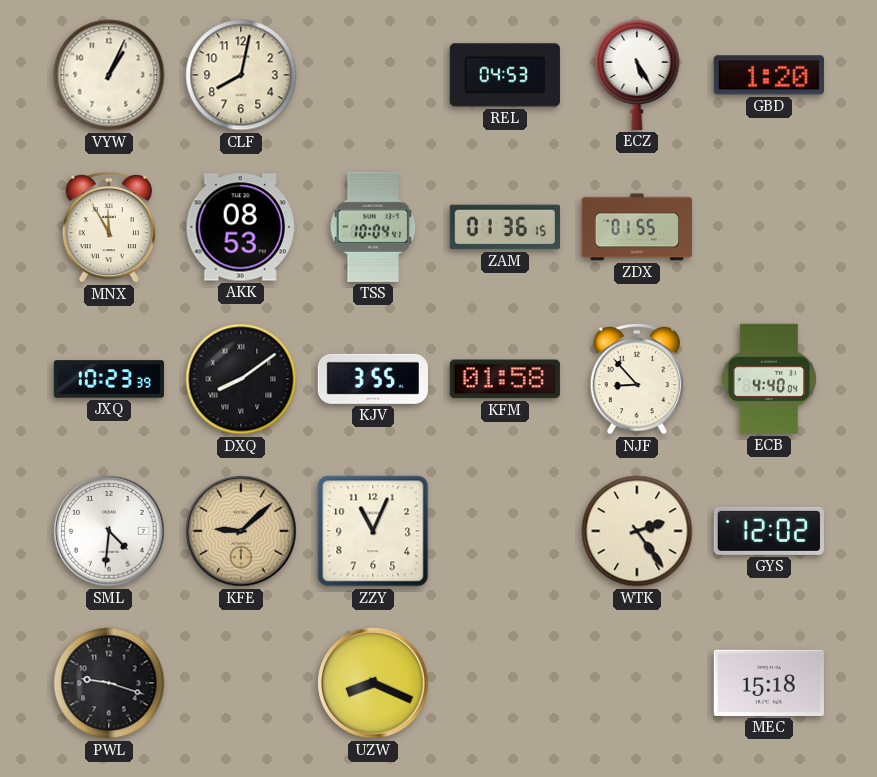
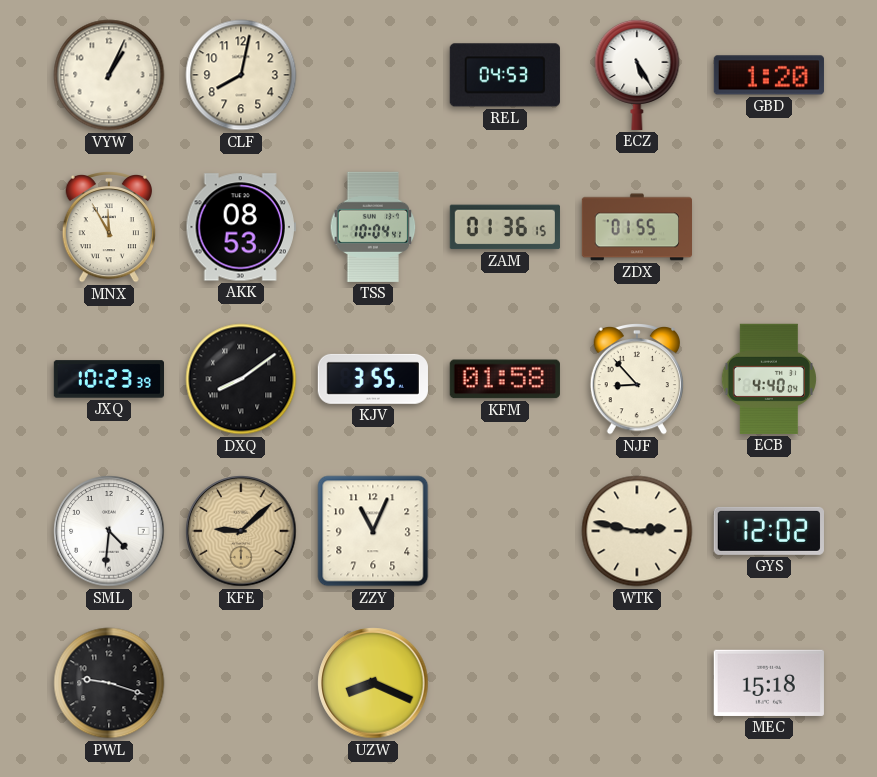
WTK: 2:24 -> 2:47
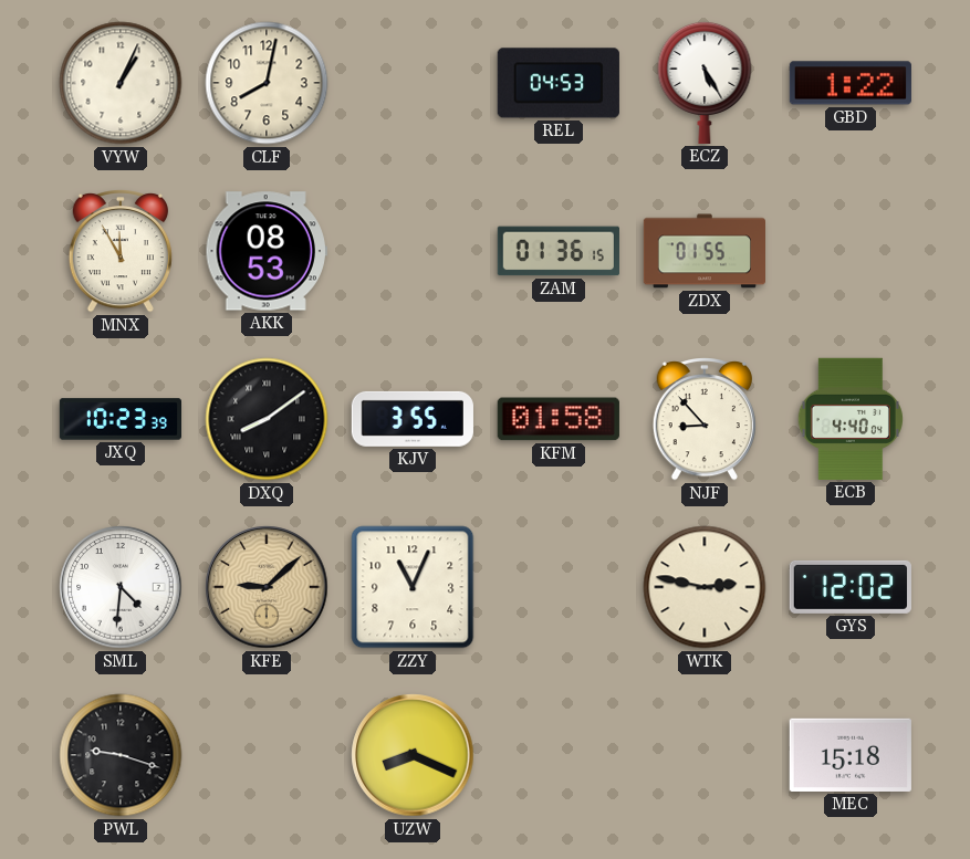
GBD: 1:20 -> 1:22
TSS: 10:04 -> none
